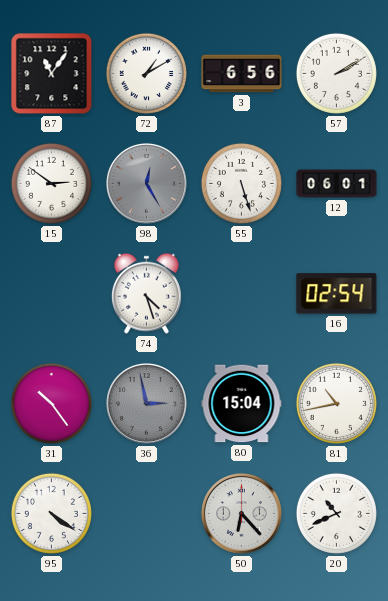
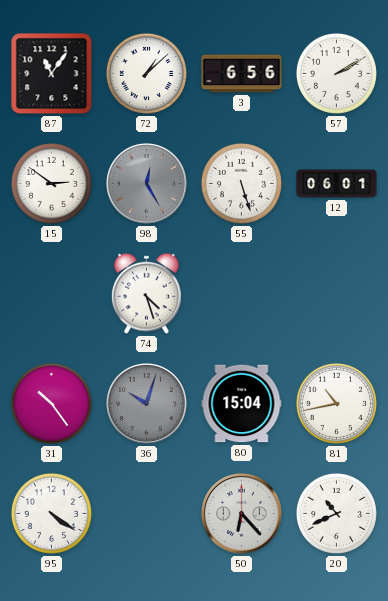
72: 1:10 -> 1:08
16: 02:54 -> none
36: 2:58 -> 10:03
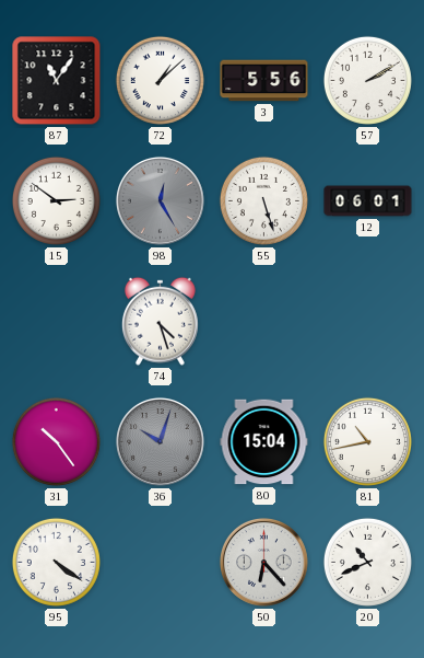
3: 6:56 -> 5:56
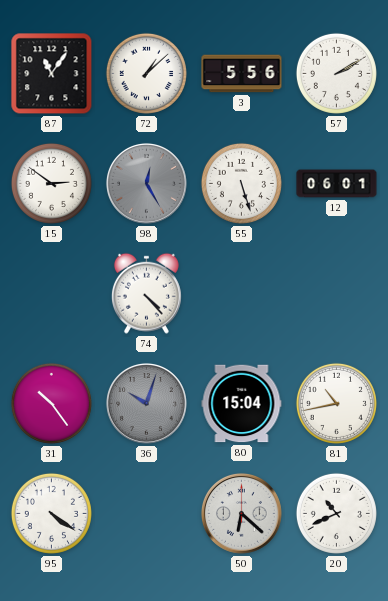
74: 4:27 -> 4:23
50: 6:23 -> 6:22
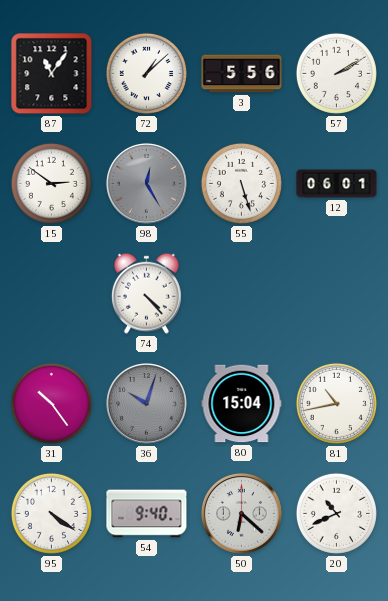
54: none -> 9:40
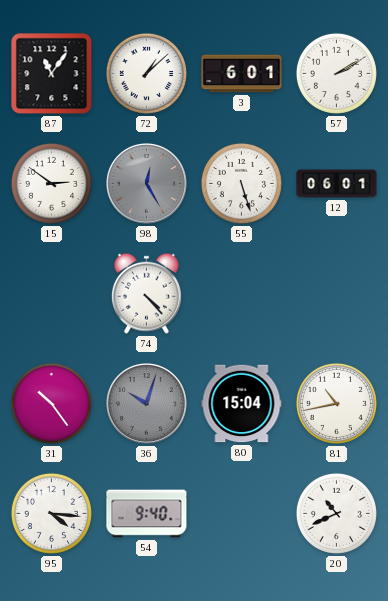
3: 5:56 -> 6:01
95: 4:21 -> 4:16
50: 6:22 -> none
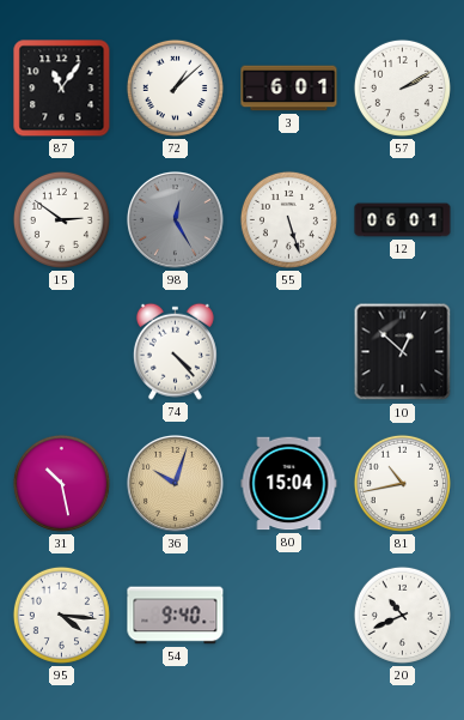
10: none -> 12:52
31: 10:24 -> 10:28
36 dial: grey -> champagne
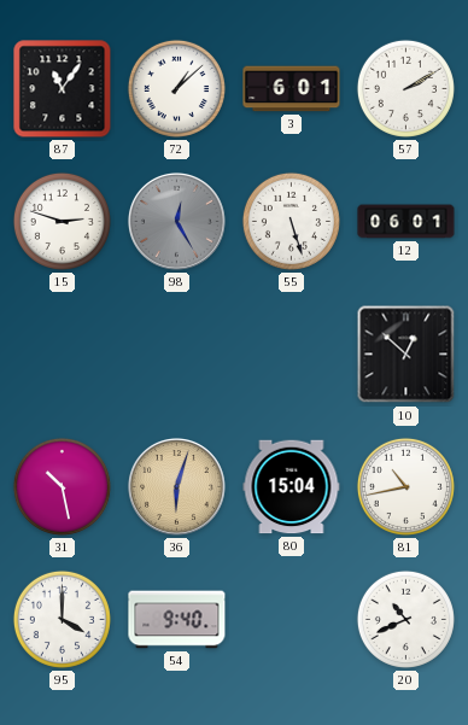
15: 2:51 -> 2:48
74: 4:23 -> none
36: 10:03 -> 6:03
95: 4:16 -> 4:00
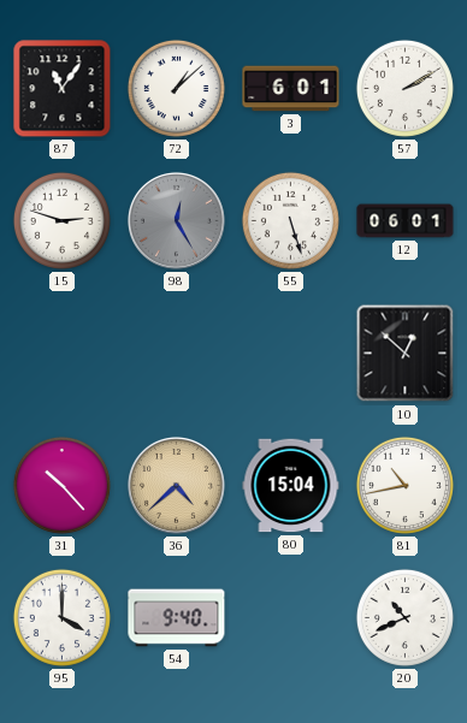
31: 10:28 -> 10:23
36: 6:03 -> 4:38
